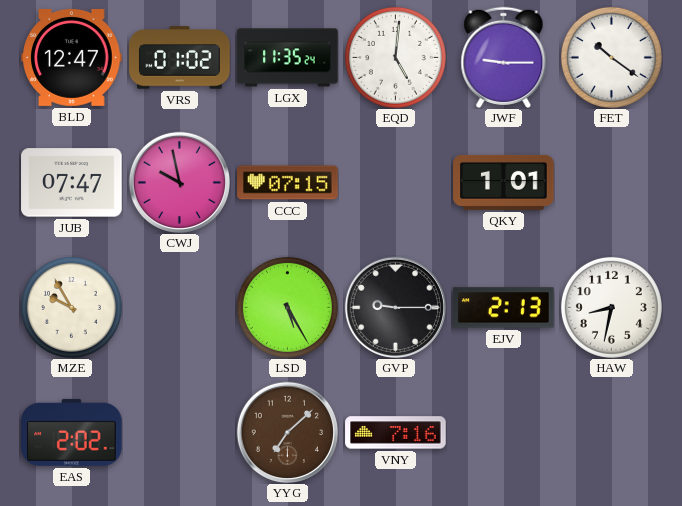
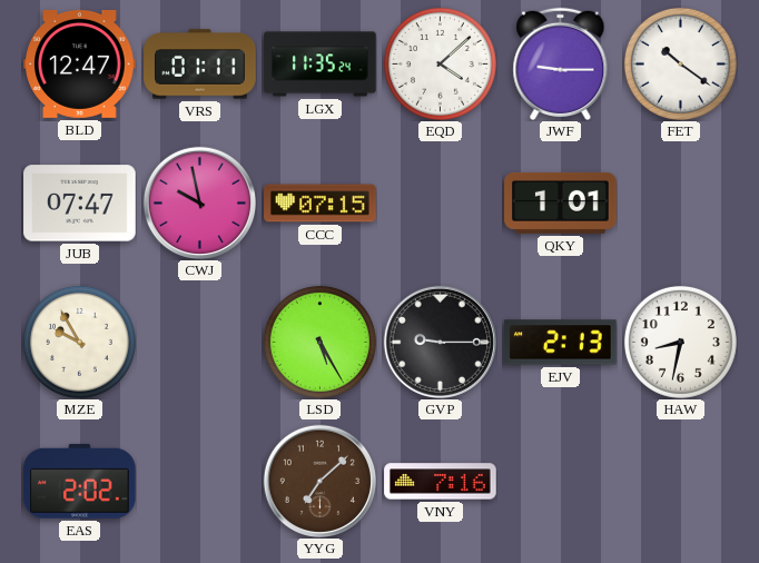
VRS: 01:02 -> 01:11
EQD: 5:01 -> 4:08
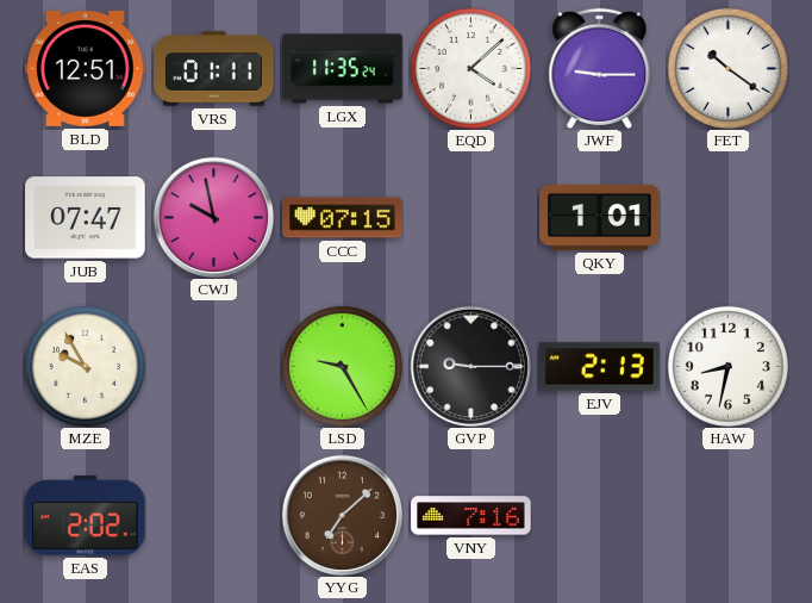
BLD: 12:47 -> 12:51
LSD: 5:25 -> 9:25
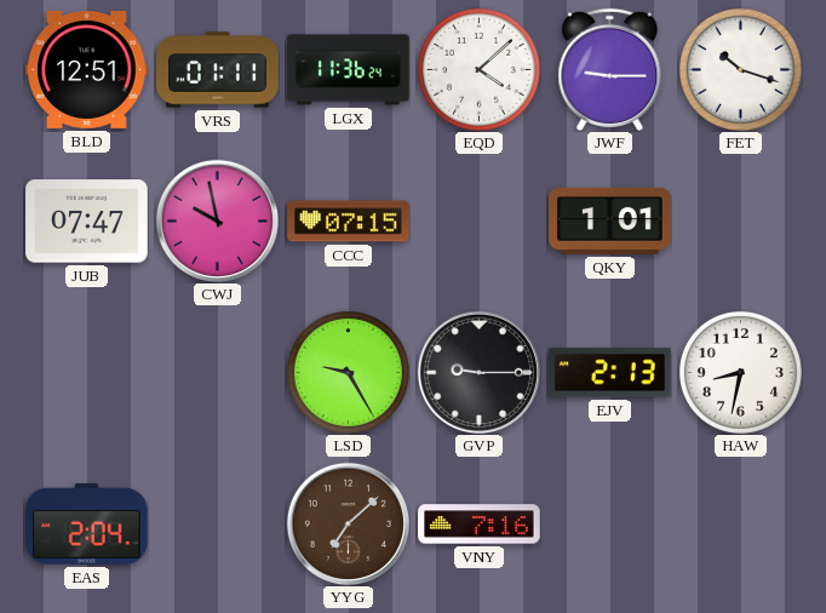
LGX: 11:35 -> 11:36
FET: 10:21 -> 10:18
MZE: 9:55 -> none
EAS: 2:02 -> 2:04
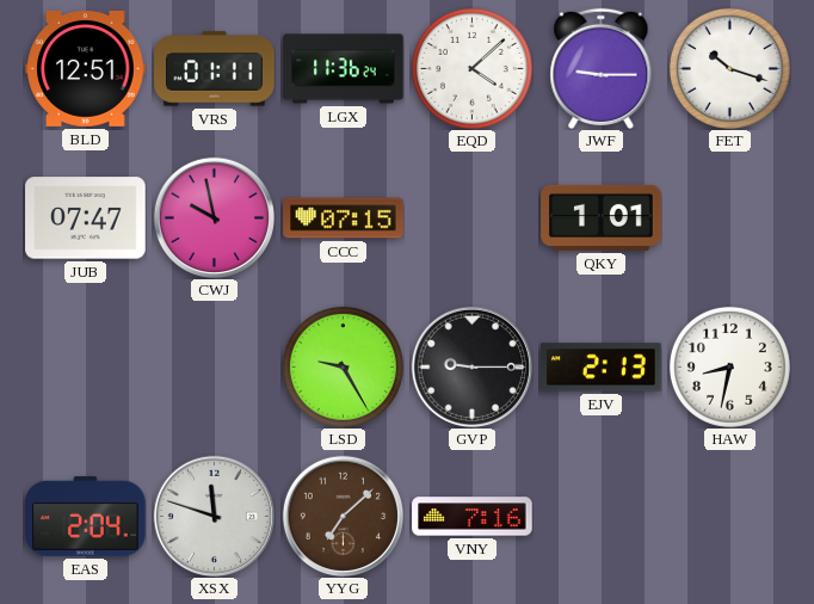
XSX: none -> 11:48
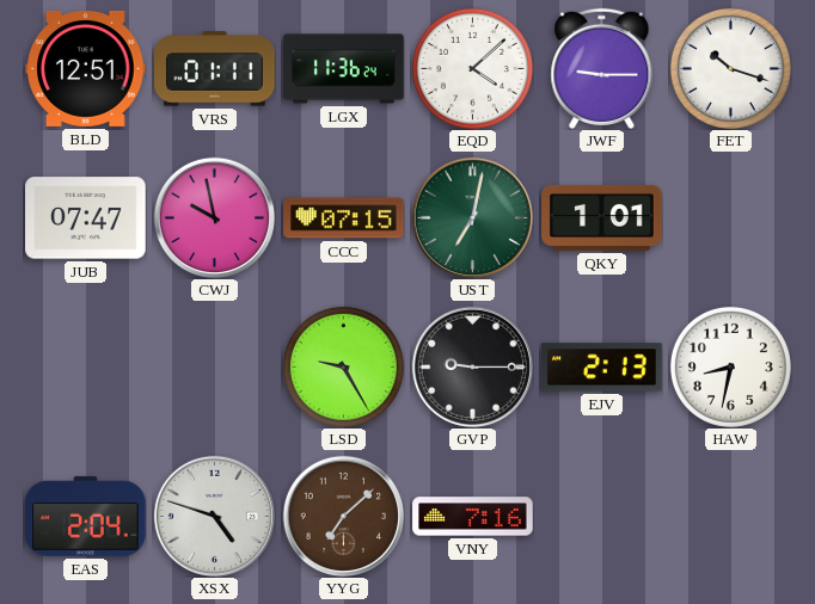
UST: none -> 7:02
XSX: 11:48 -> 4:48
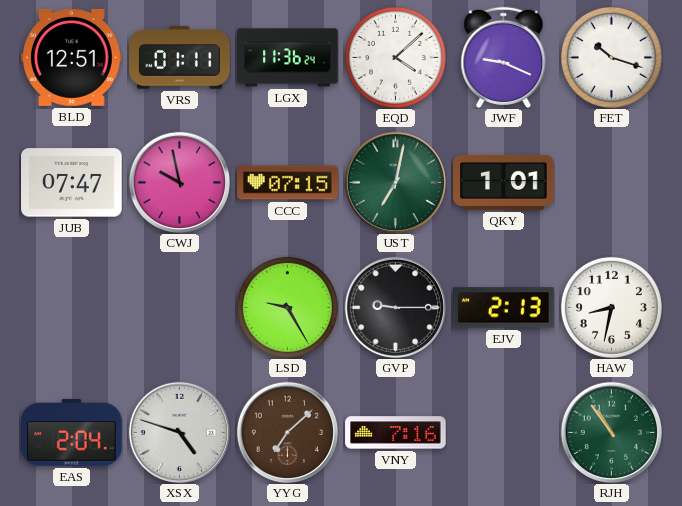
JWF: 9:15 -> 9:19
RJH: none -> 10:54
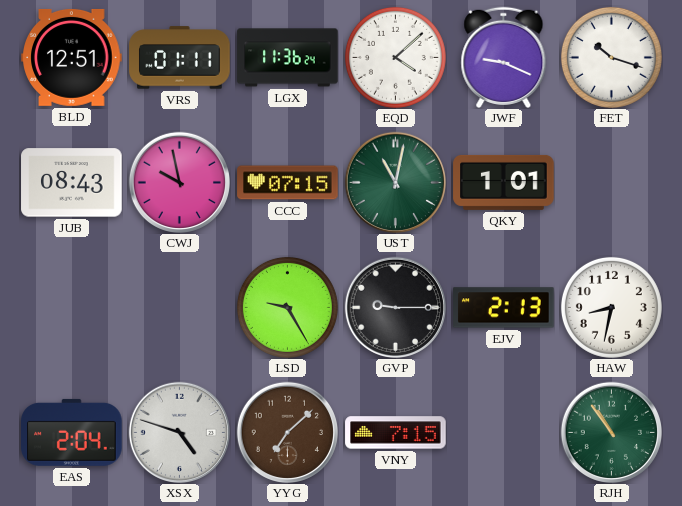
JUB: 07:47 -> 08:43
UST: 7:02 -> 11:02
VNY: 7:16 -> 7:15
